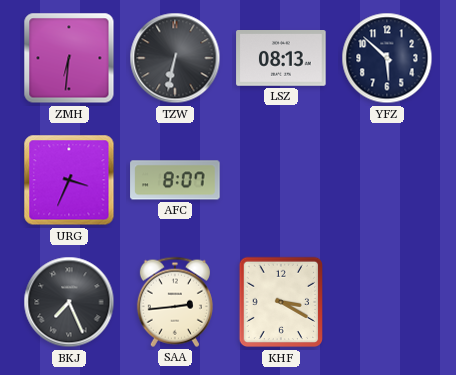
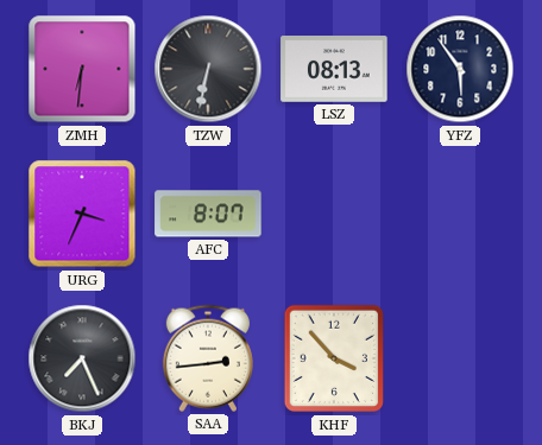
YFZ: 5:52 -> 5:54
KHF: 3:20 -> 3:53
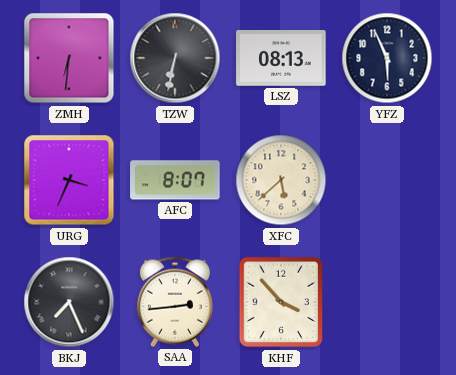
YFZ: 5:54 -> 5:56
XFC: none -> 5:38
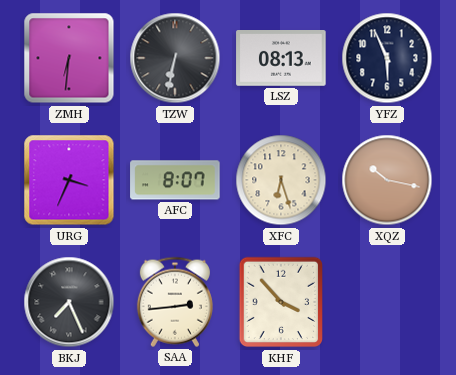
XFC: 5:38 -> 6:27
XQZ: none -> 10:17
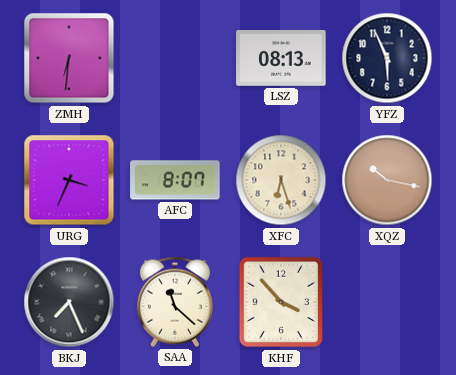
TZW: 6:32 -> none
SAA: 2:44 -> 11:22
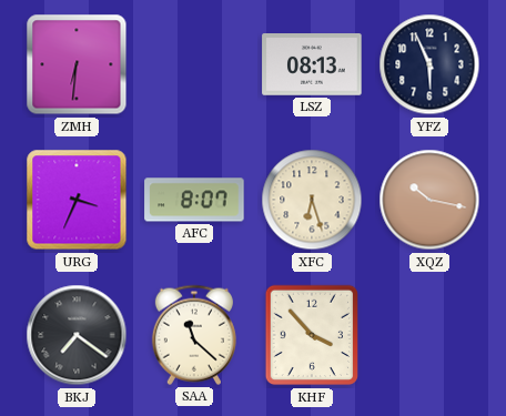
BKJ: 7:26 -> 7:21
